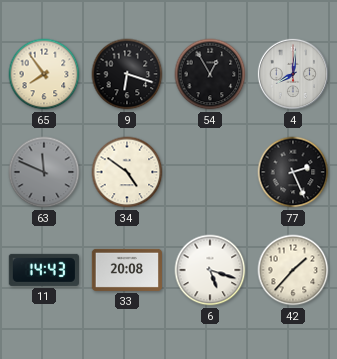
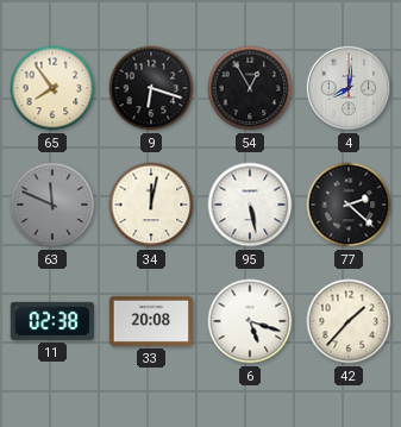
34: 4:51 -> 12:02
95: none -> 5:28
77: 2:26 -> 2:22
11: 14:43 -> 02:38
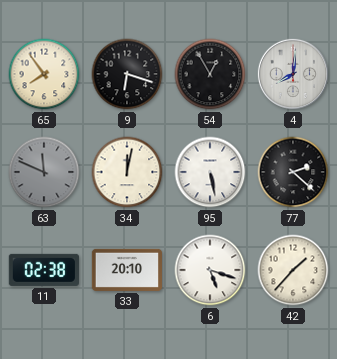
33: 20:08 -> 20:10
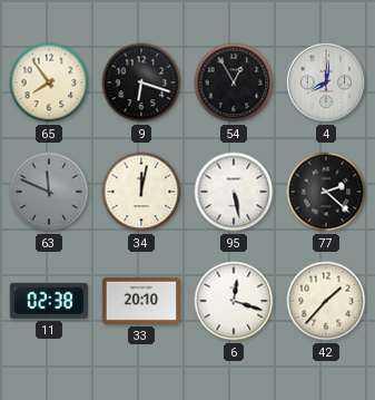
6: 5:18 -> 12:18
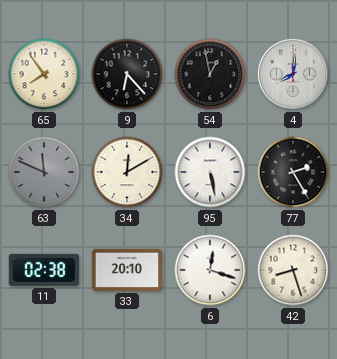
9: 6:18 -> 6:23
54: 12:55 -> 12:58
34: 12:02 -> 12:10
77: 2:22 -> 2:25
42: 1:37 -> 8:27
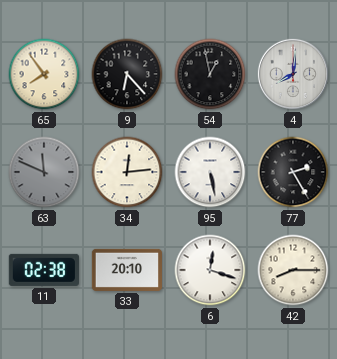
34: 12:10 -> 12:14
42: 8:27 -> 8:15
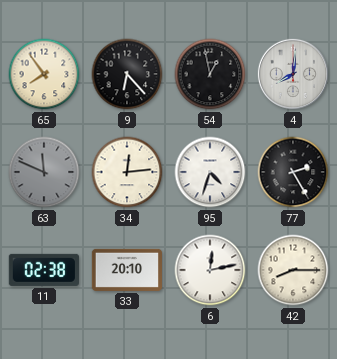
95: 5:28 -> 4:33
6: 12:18 -> 12:13
